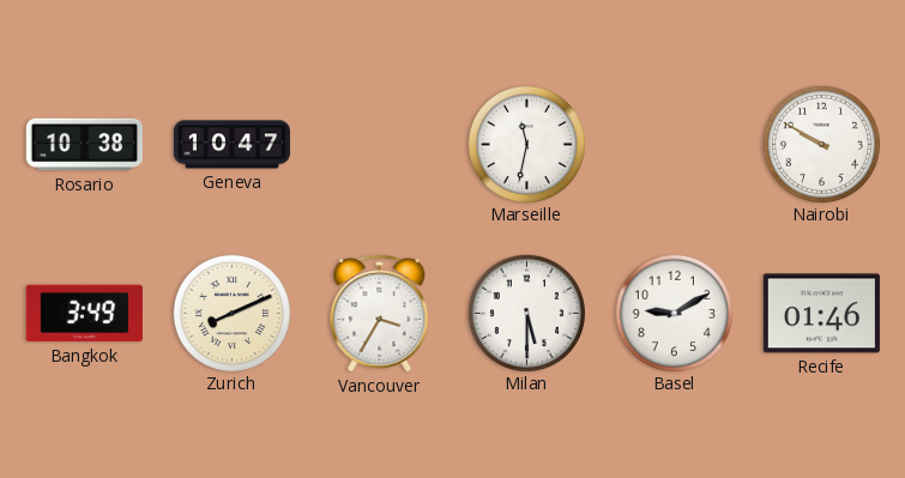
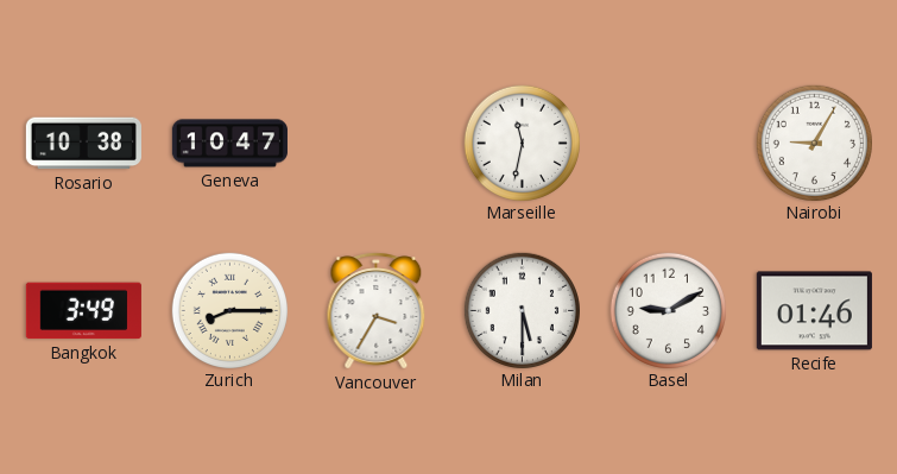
Nairobi: 9:50 -> 9:05
Zurich: 8:11 -> 8:15
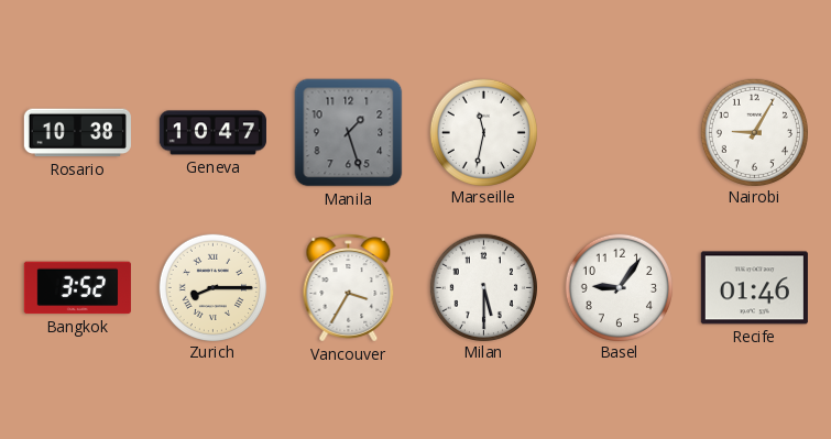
Manila: none -> 1:27
Bangkok: 3:49 -> 3:52
Basel: 9:10 -> 9:06
